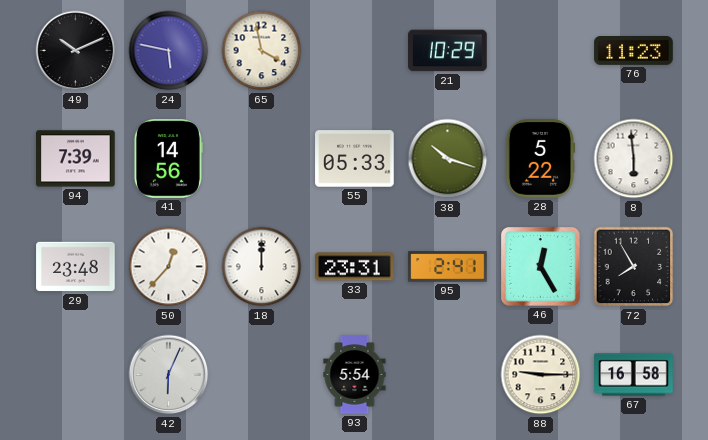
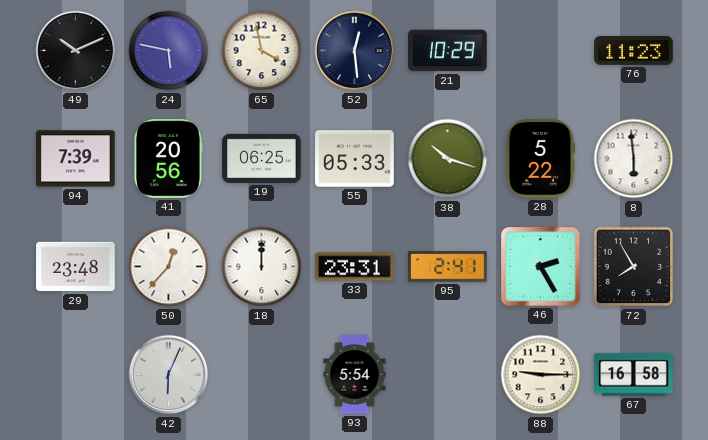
52: none -> 12:29
41: 14:56 -> 20:56
19: none -> 06:25
46: 12:25 -> 2:25
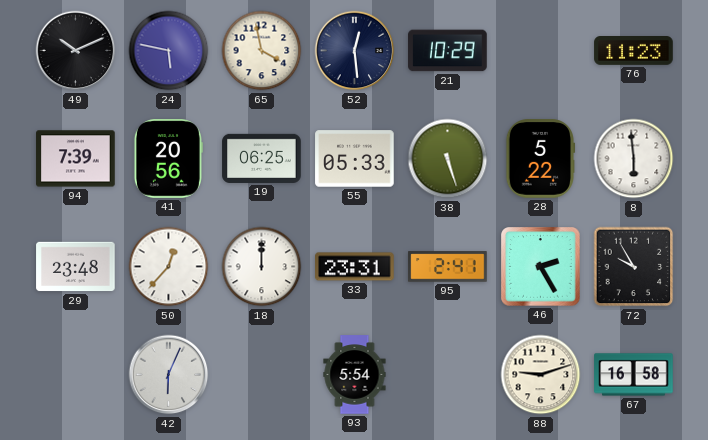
38: 10:18 -> 5:27
72: 7:55 -> 9:55
88: 9:15 -> 9:12
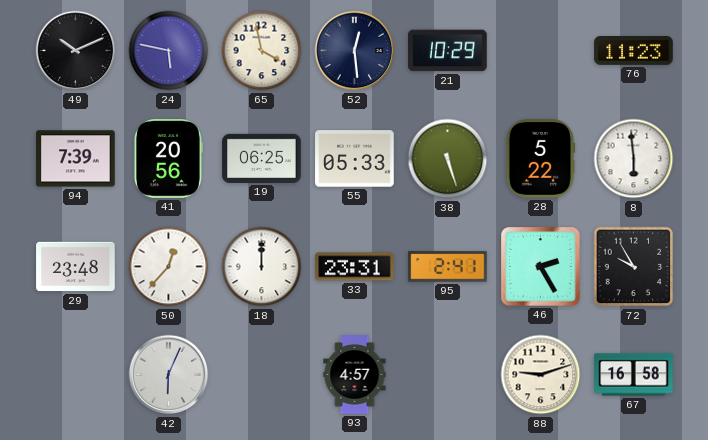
93: 5:54 -> 4:57
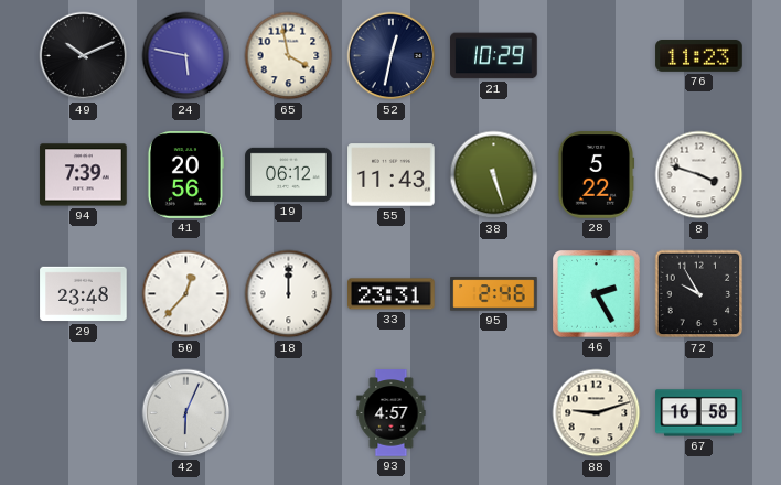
52: 12:29 -> 12:32
19: 06:25 -> 06:12
55: 05:33 -> 11:43
8: 5:59 -> 3:48
95: 2:41 -> 2:46
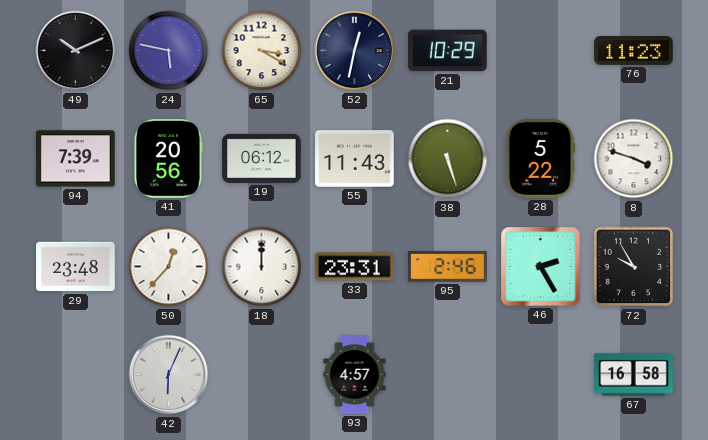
65: 3:58 -> 3:20
88: 9:12 -> none
